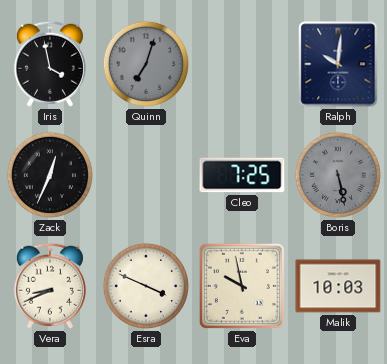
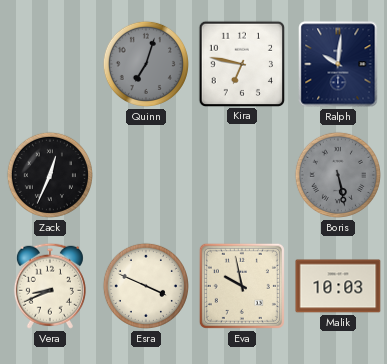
Iris: 3:58 -> none
Kira: none -> 6:47
Cleo: 7:25 -> none
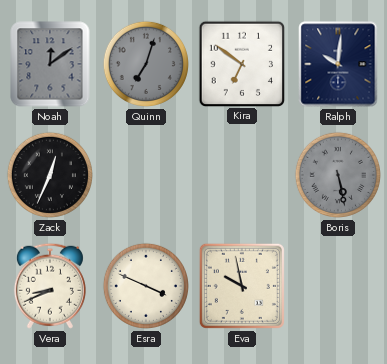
Noah: none -> 12:09
Kira: 6:47 -> 6:51
Malik: 10:03 -> none
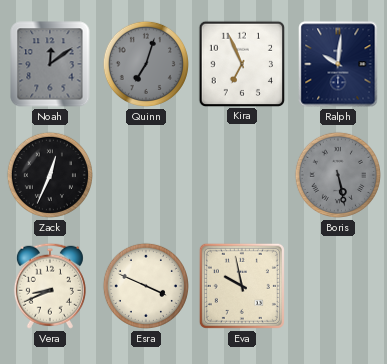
Kira: 6:51 -> 6:56
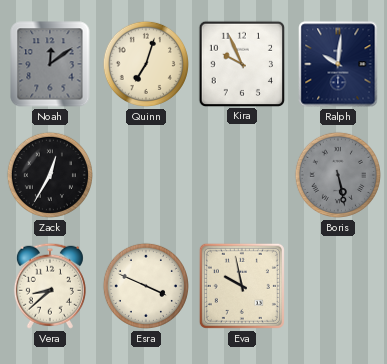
Quinn dial: grey -> cream
Kira: 6:56 -> 9:56
Zack: 12:34 -> 12:35
Vera: 8:41 -> 8:38
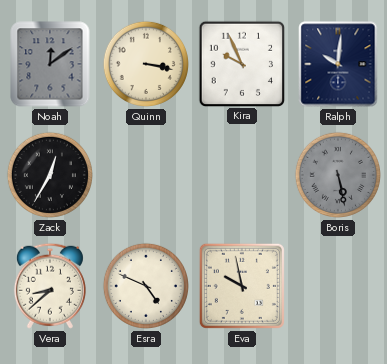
Quinn: 7:03 -> 3:17
Esra: 3:49 -> 4:49
